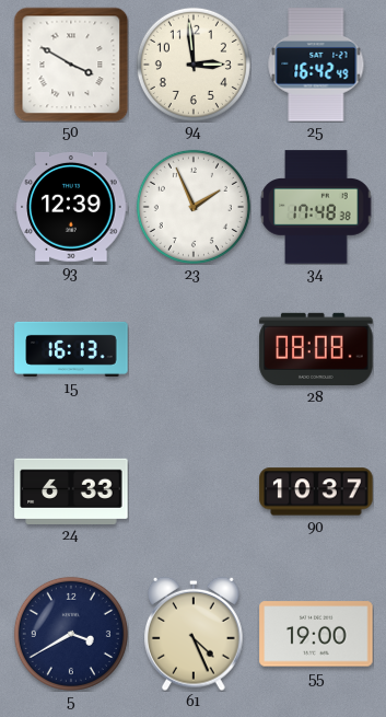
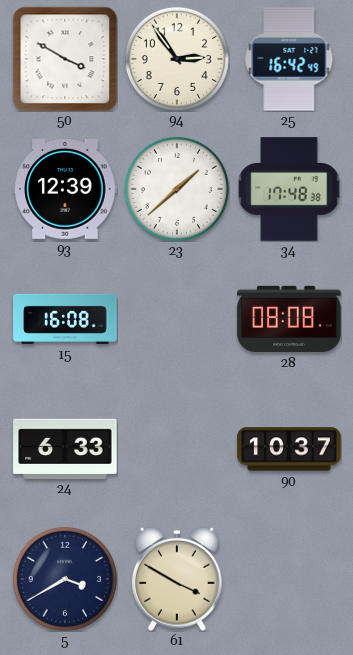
94: 2:59 -> 2:54
23: 1:56 -> 1:38
15: 16:13 -> 16:08
61: 4:26 -> 3:50
55: 19:00 -> none
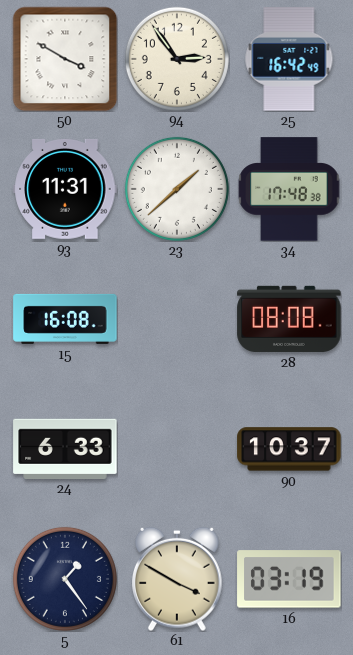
93: 12:39 -> 11:31
5: 3:40 -> 1:24
16: none -> 03:19
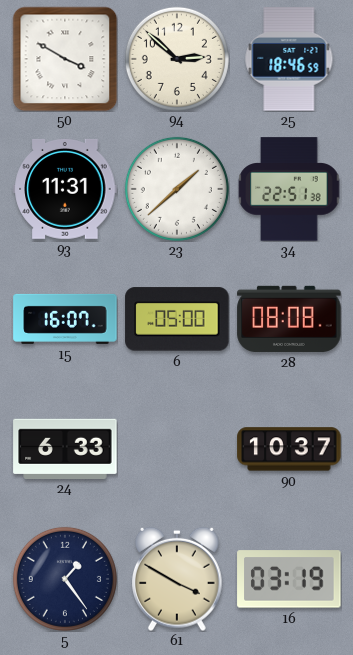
94: 2:54 -> 2:52
25: 16:42 -> 18:46
34: 17:48 -> 22:51
15: 16:08 -> 16:07
6: none -> 05:00
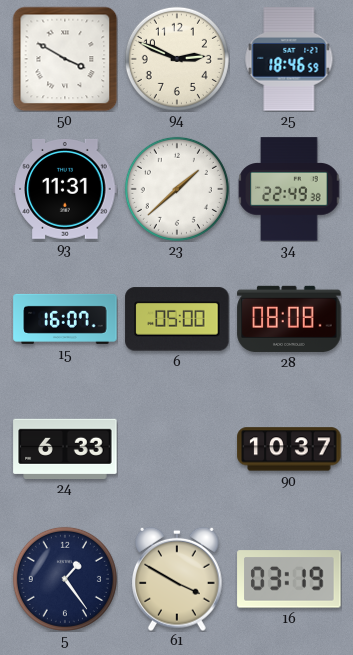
94: 2:52 -> 2:49
34: 22:51 -> 22:49
